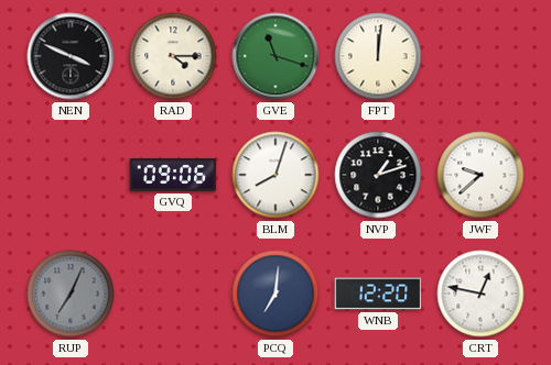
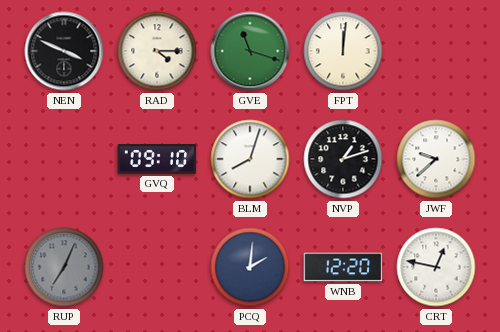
GVQ: 09:06 -> 09:10
PCQ: 7:01 -> 2:01
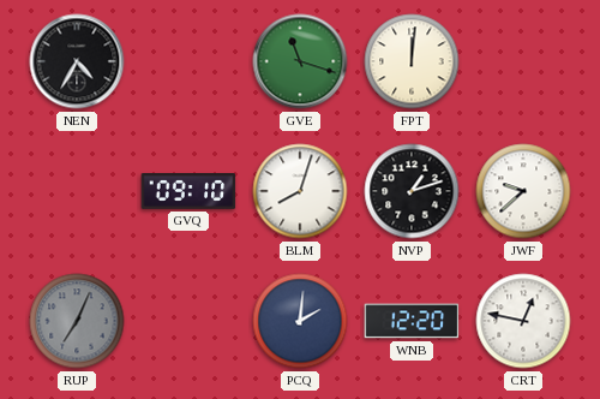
NEN: 3:49 -> 4:35
RAD: 4:15 -> none
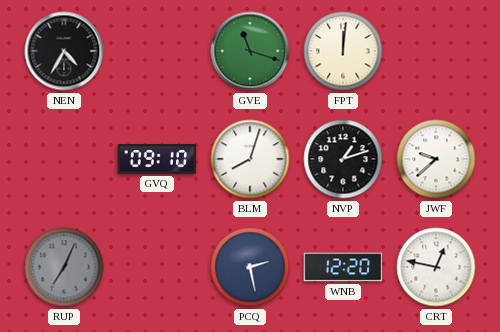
PCQ: 2:01 -> 2:28
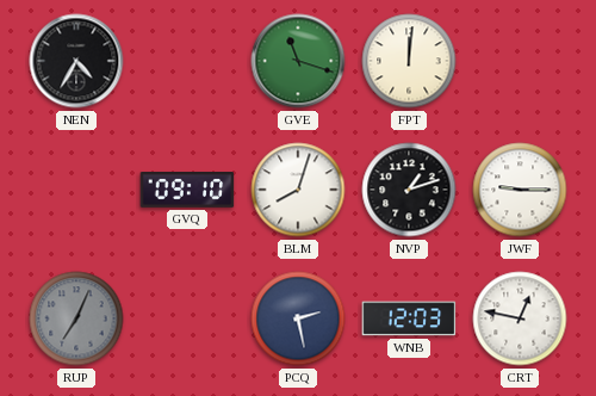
JWF: 9:38 -> 9:15
WNB: 12:20 -> 12:03
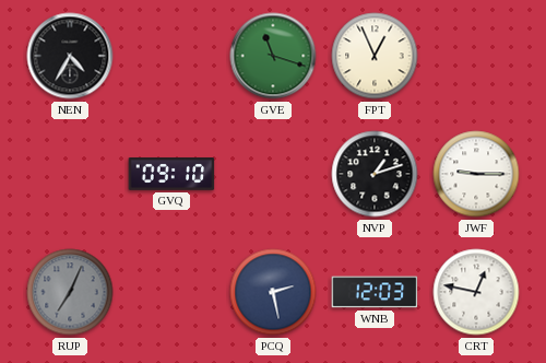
FPT: 12:01 -> 12:56
BLM: 8:03 -> none
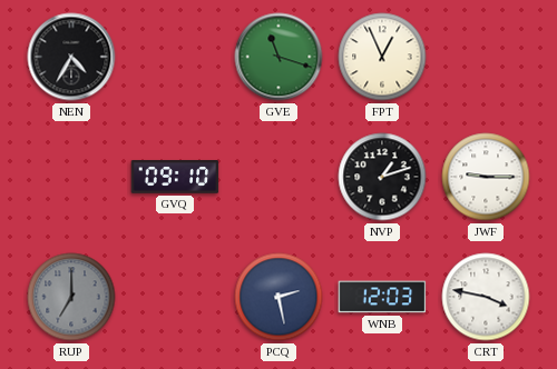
RUP: 7:04 -> 7:00
CRT: 12:47 -> 3:47
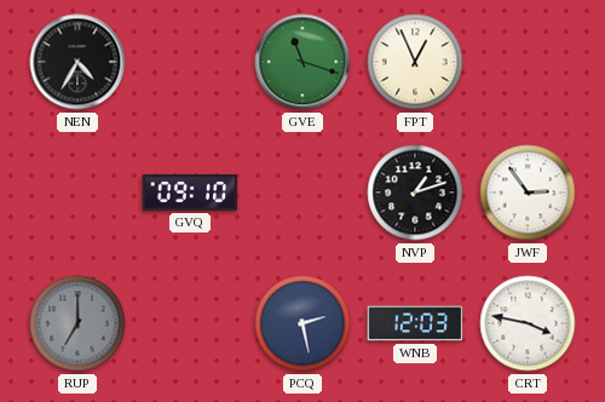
JWF: 9:15 -> 2:54
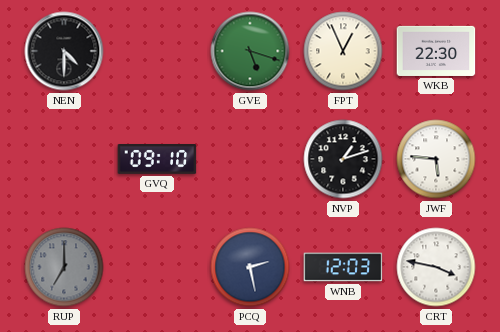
NEN: 4:35 -> 4:30
GVE: 11:18 -> 5:18
WKB: none -> 22:30
JWF: 2:54 -> 5:46
